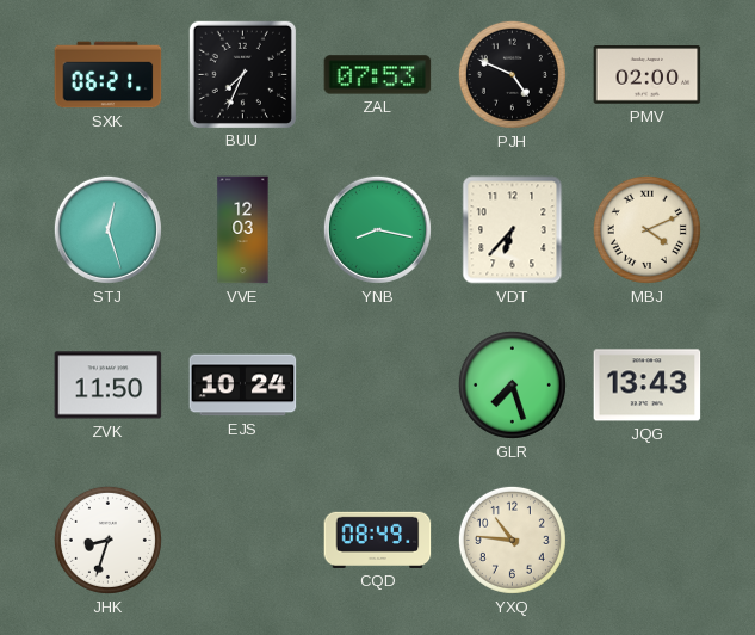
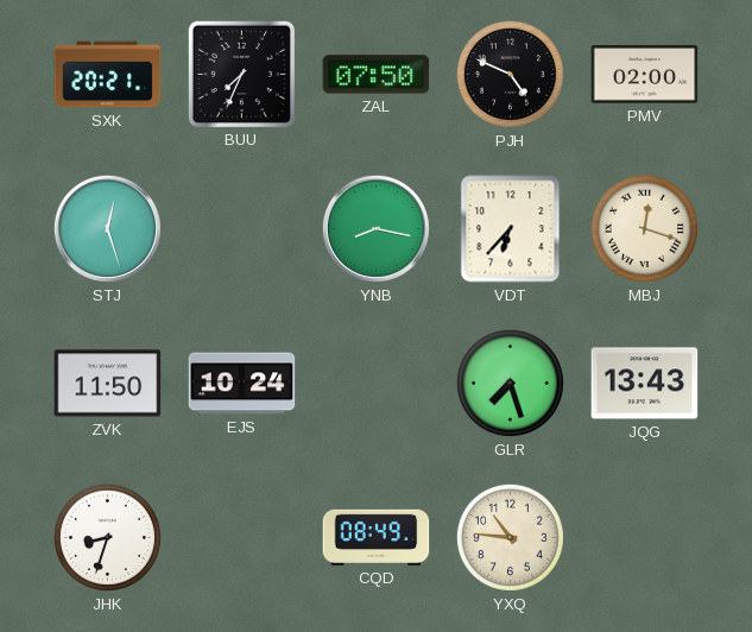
SXK: 06:21 -> 20:21
ZAL: 07:53 -> 07:50
VVE: 12:03 -> none
MBJ: 4:11 -> 12:18
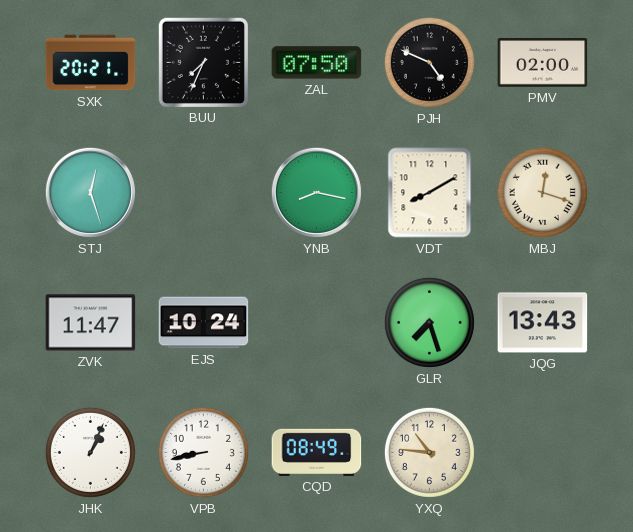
VDT: 6:37 -> 8:10
ZVK: 11:50 -> 11:47
JHK: 8:33 -> 1:04
VPB: none -> 8:43
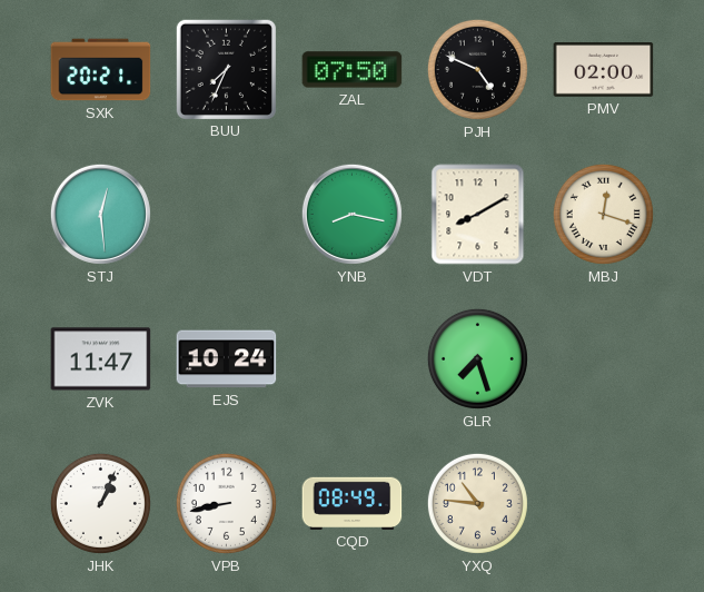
STJ: 12:27 -> 12:29
JQG: 13:43 -> none
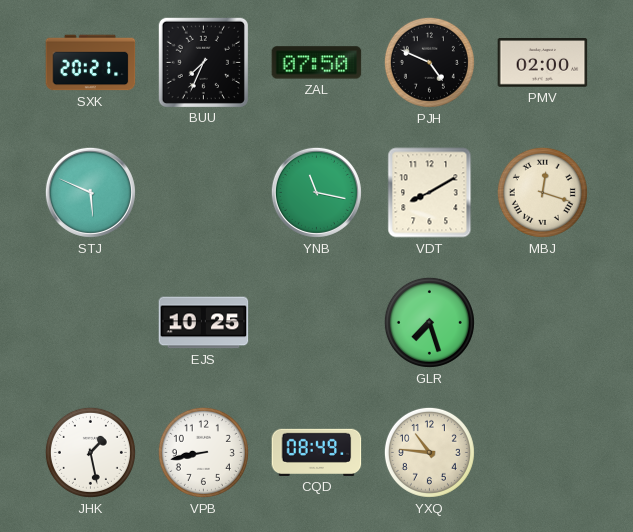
STJ: 12:29 -> 5:49
YNB: 8:17 -> 11:17
ZVK: 11:47 -> none
EJS: 10:24 -> 10:25
JHK: 1:04 -> 1:28
